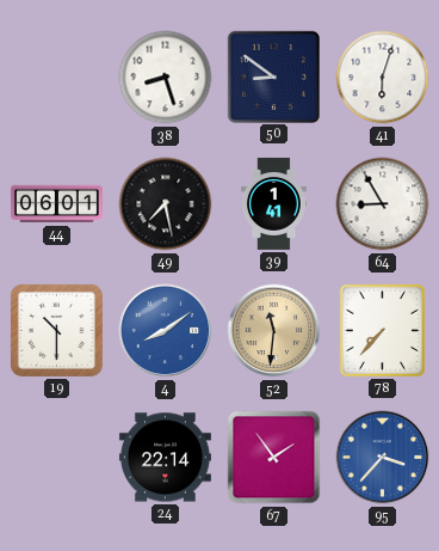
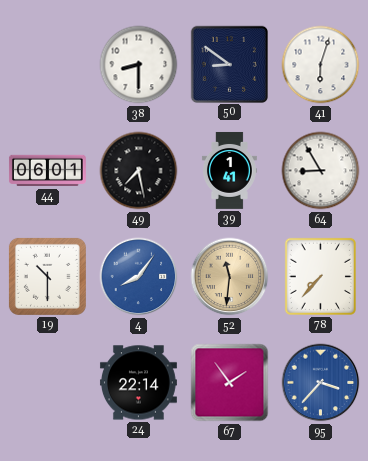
38: 8:27 -> 8:30
4: 8:09 -> 8:06
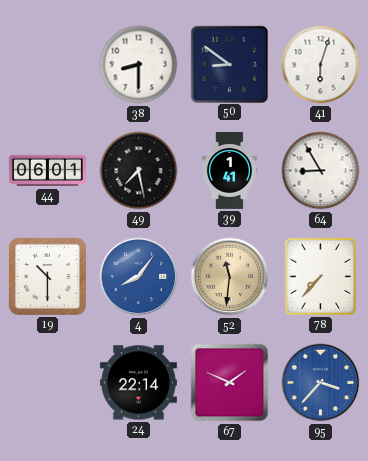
67: 1:54 -> 1:49
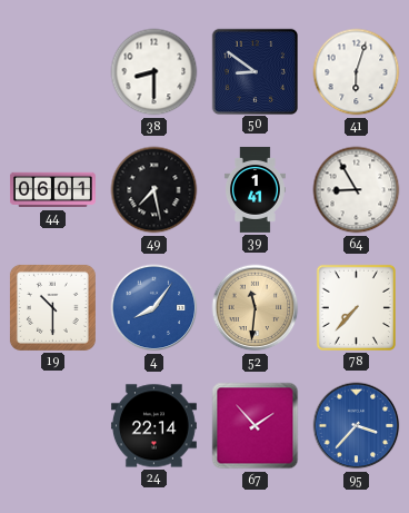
67: 1:49 -> 1:53
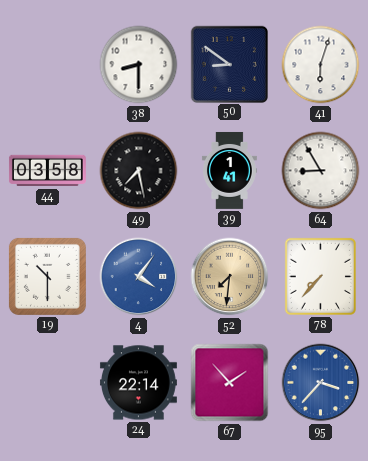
44: 06:01 -> 03:58
4: 8:06 -> 4:06
52: 11:31 -> 7:31
